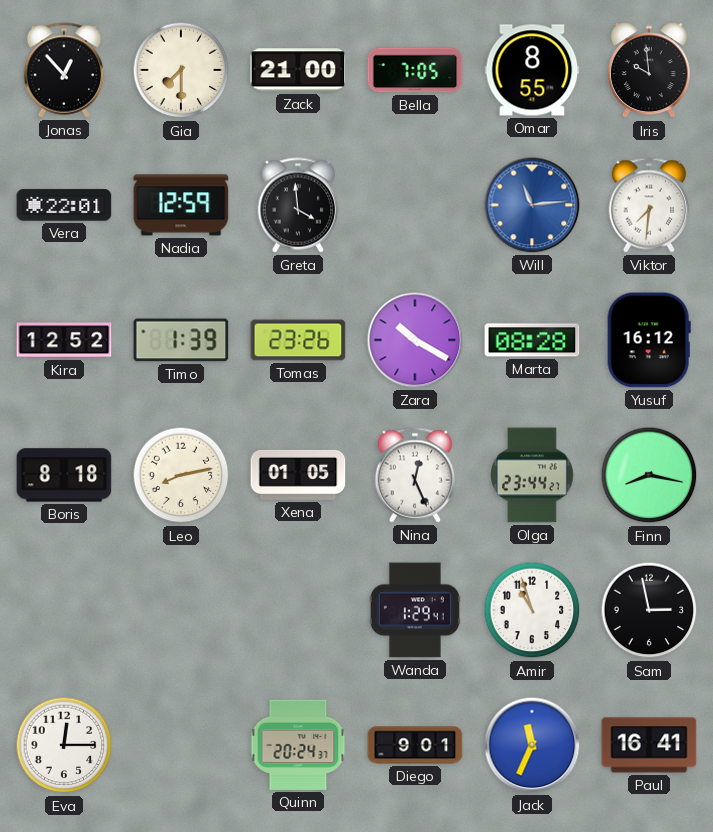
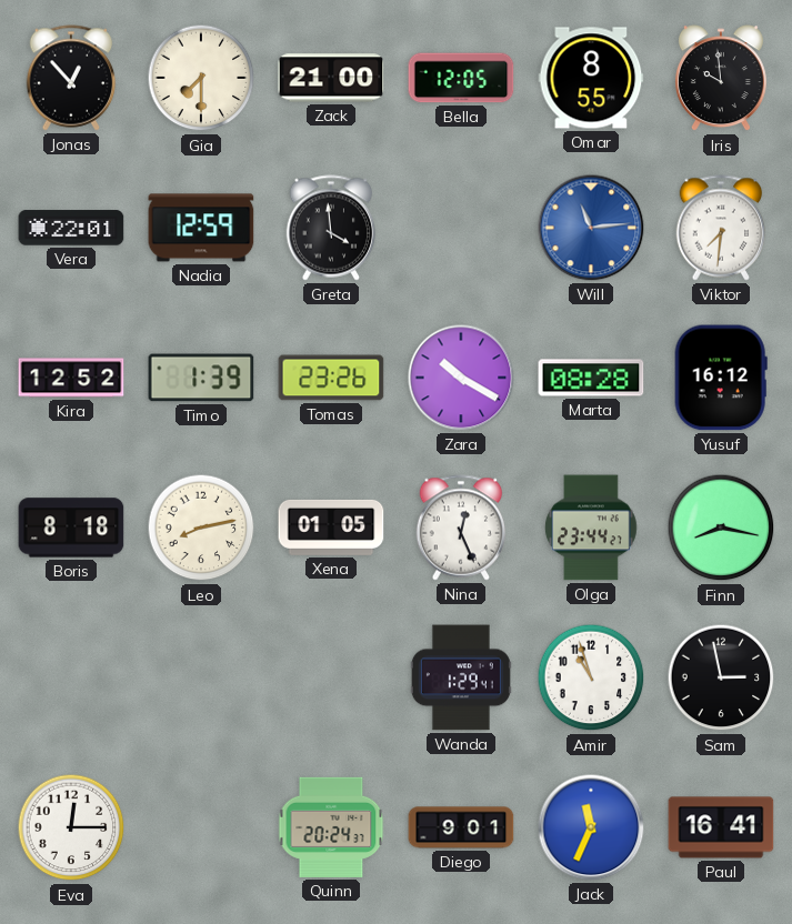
Bella: 7:05 -> 12:05
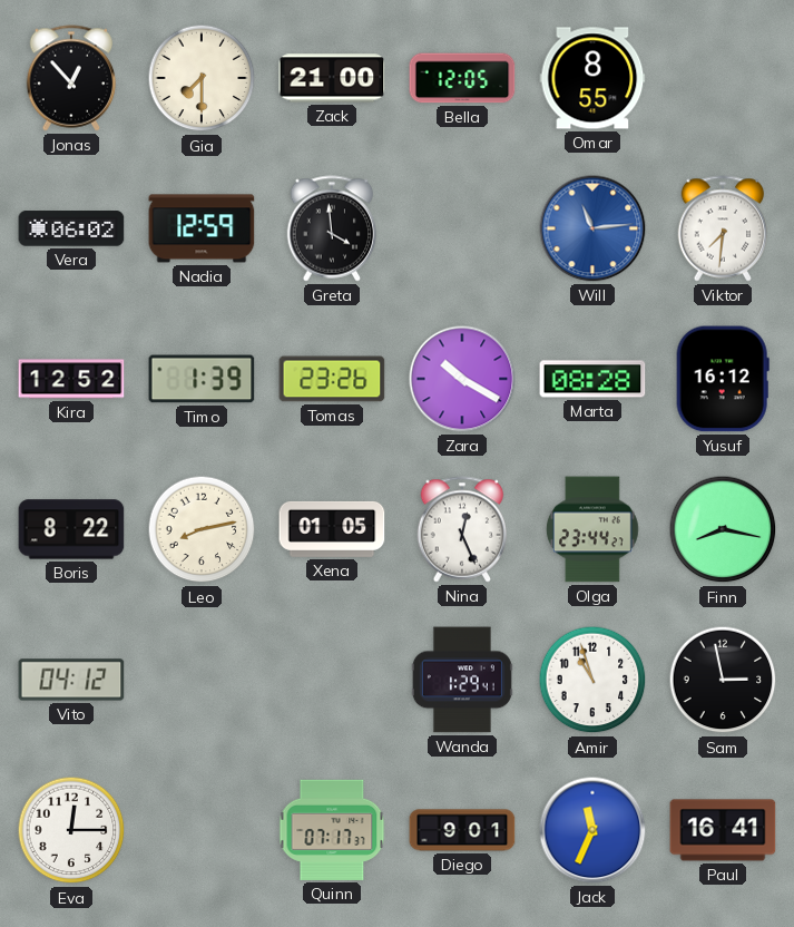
Iris: 9:59 -> none
Vera: 22:01 -> 06:02
Boris: 8:18 -> 8:22
Vito: none -> 04:12
Quinn: 20:24 -> 07:17
